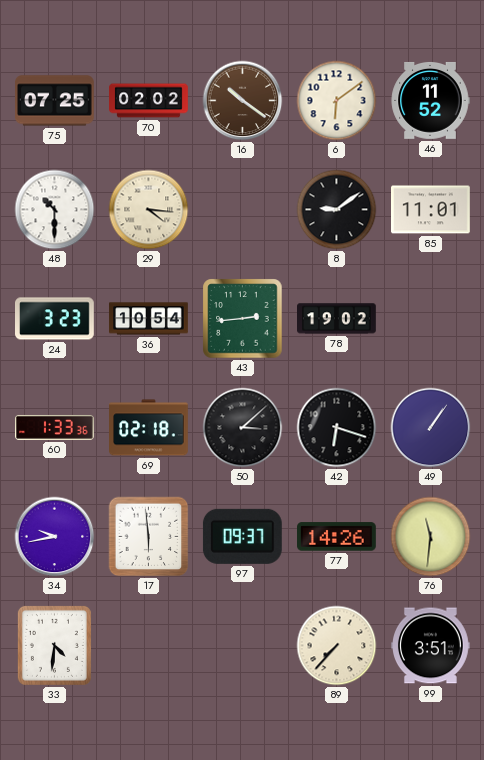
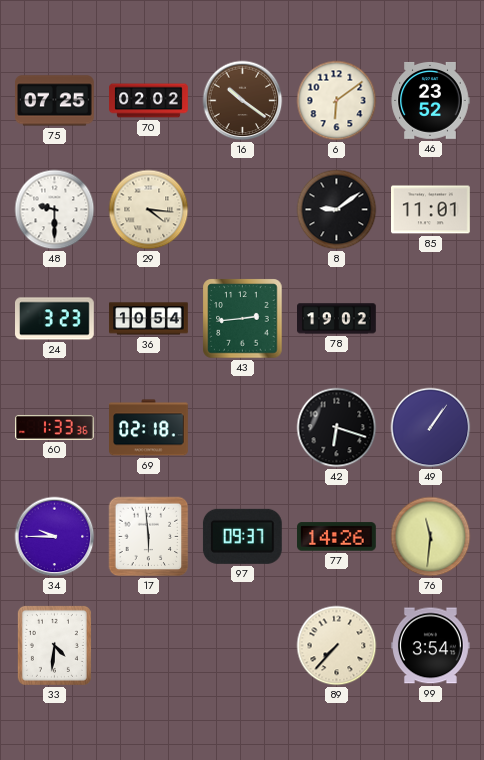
46: 11:52 -> 23:52
48: 10:30 -> 9:30
50: 3:08 -> none
34: 9:43 -> 9:45
99: 3:51 -> 3:54
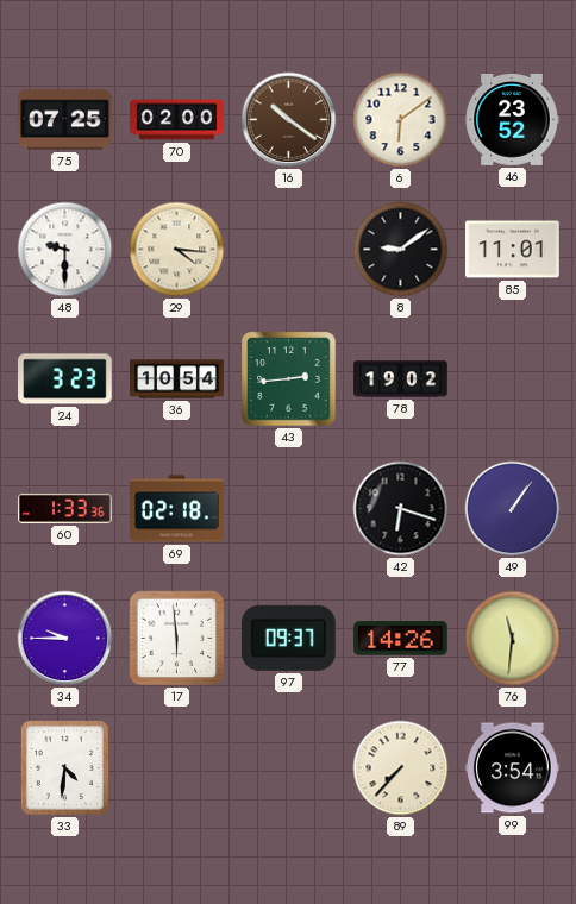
70: 02:02 -> 02:00
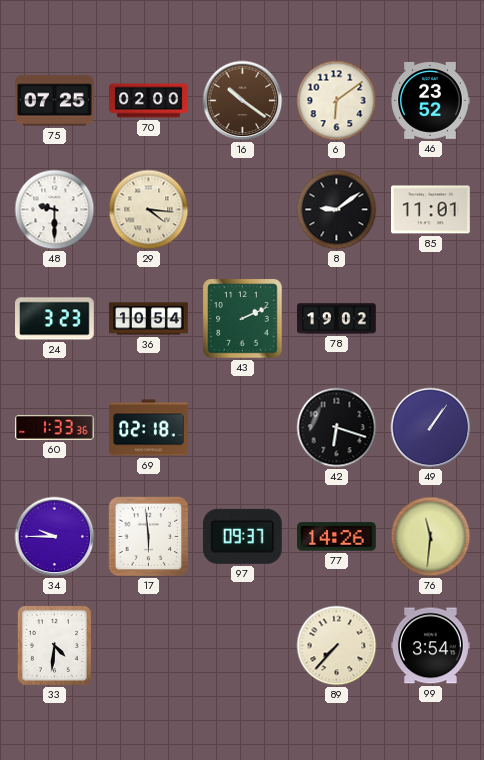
43: 2:44 -> 2:11
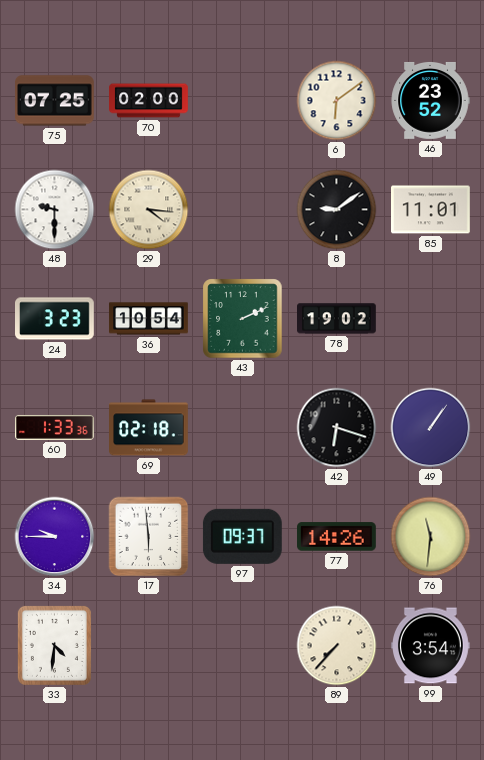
16: 10:21 -> none
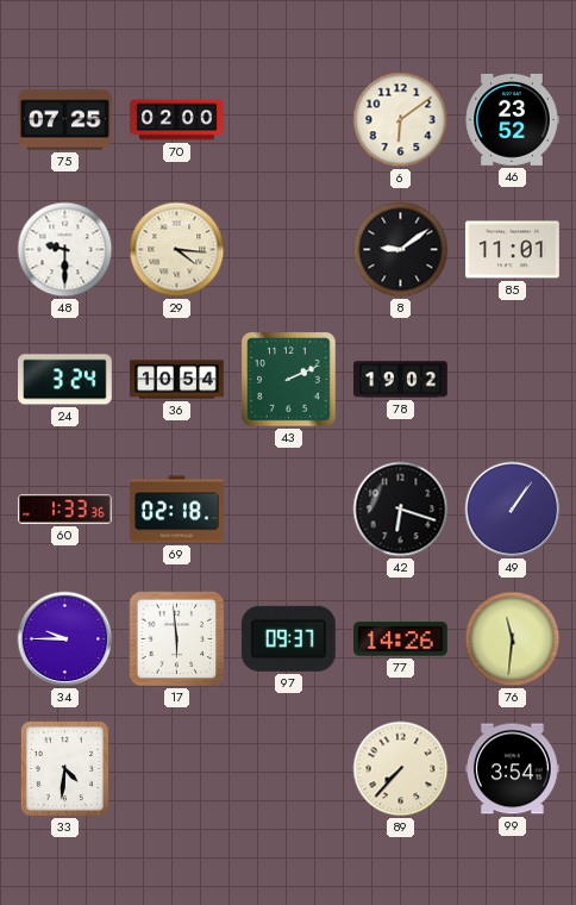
24: 3:23 -> 3:24
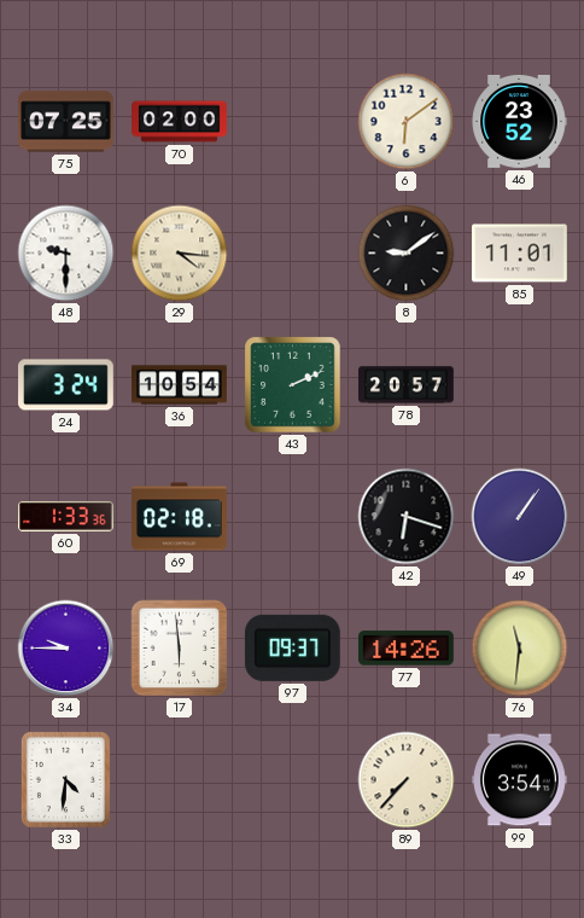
78: 19:02 -> 20:57
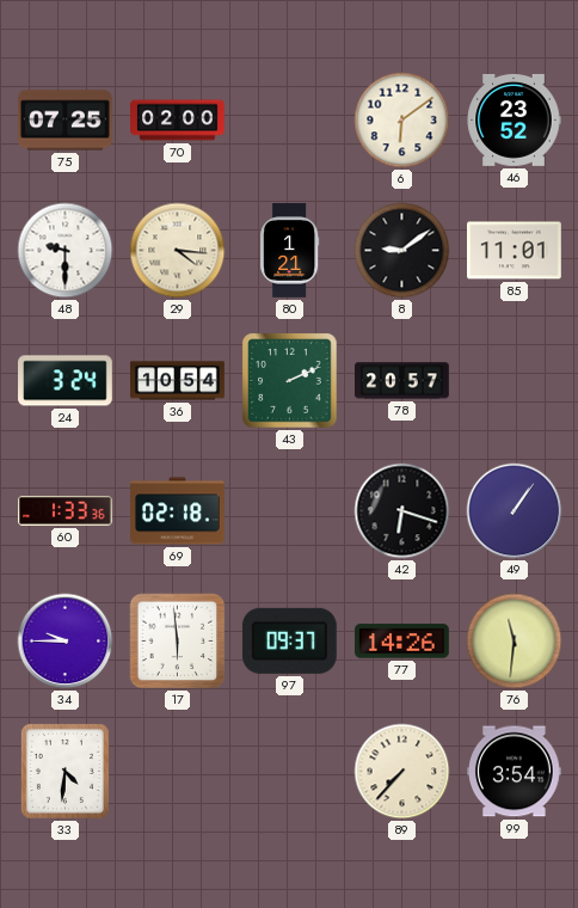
80: none -> 1:21
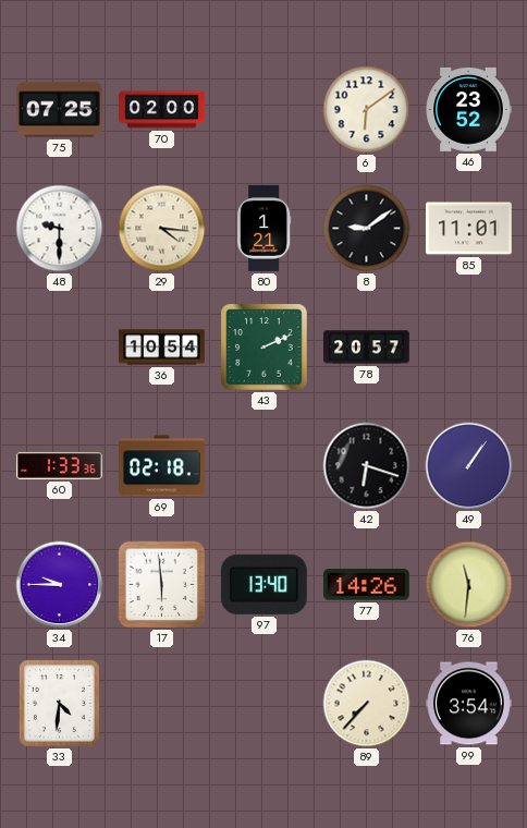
24: 3:24 -> none
97: 09:37 -> 13:40
